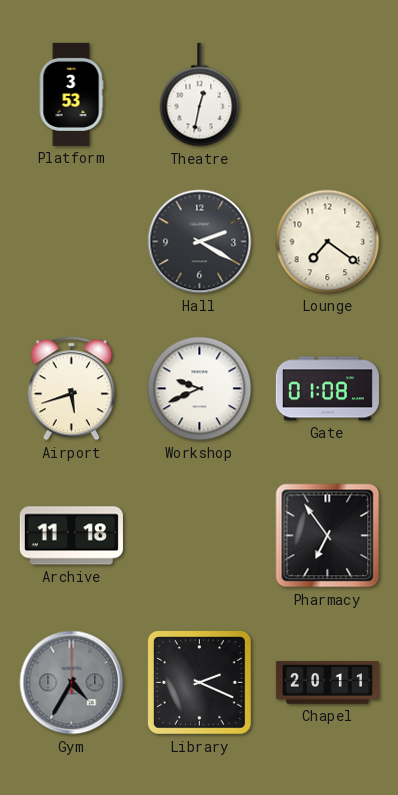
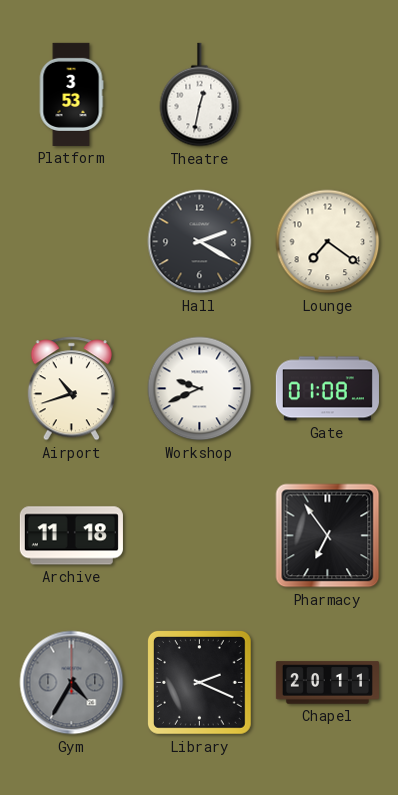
Airport: 5:42 -> 10:42
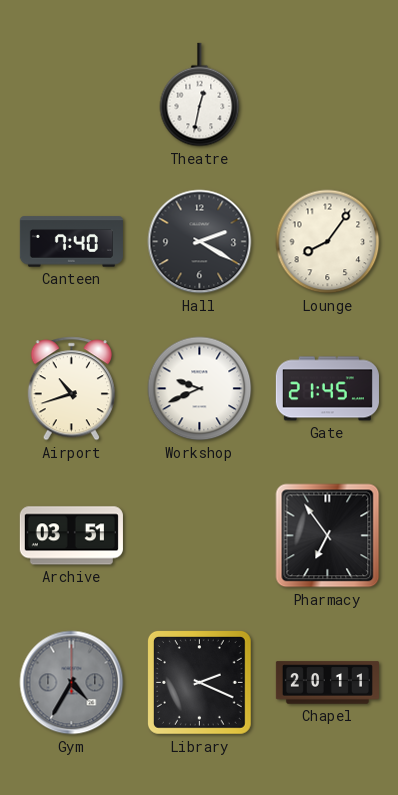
Platform: 3:53 -> none
Canteen: none -> 7:40
Lounge: 7:21 -> 8:06
Gate: 01:08 -> 21:45
Archive: 11:18 -> 03:51
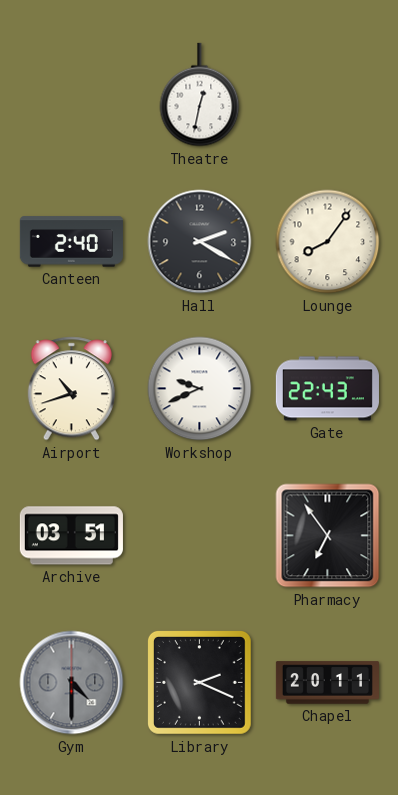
Canteen: 7:40 -> 2:40
Gate: 21:45 -> 22:43
Gym: 4:35 -> 4:30
